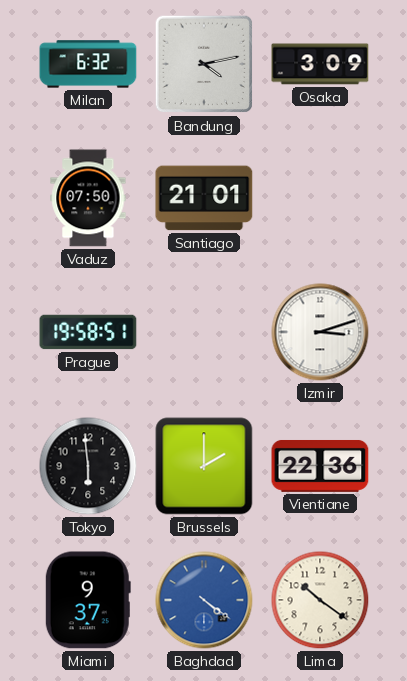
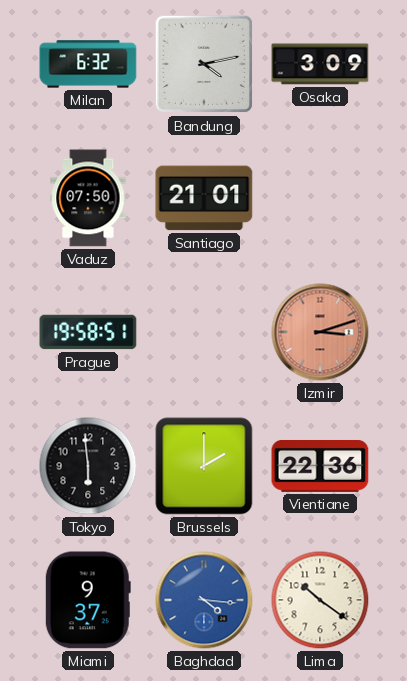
Izmir dial: white -> salmon
Baghdad: 4:21 -> 4:16
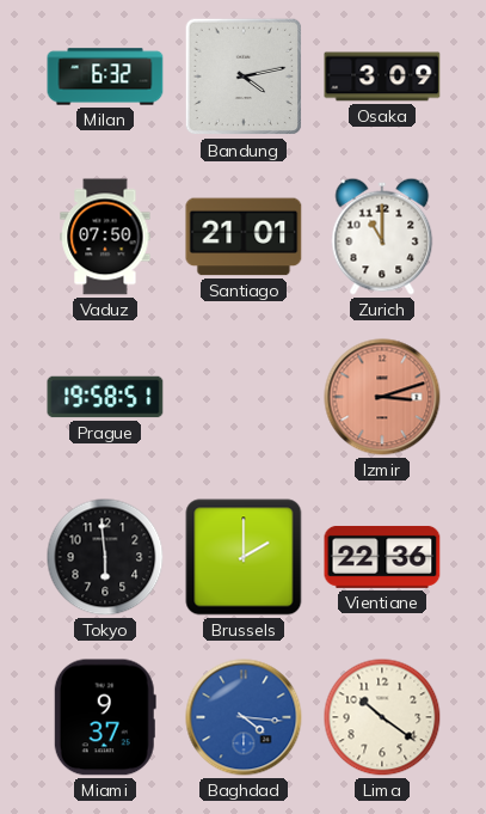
Zurich: none -> 11:00
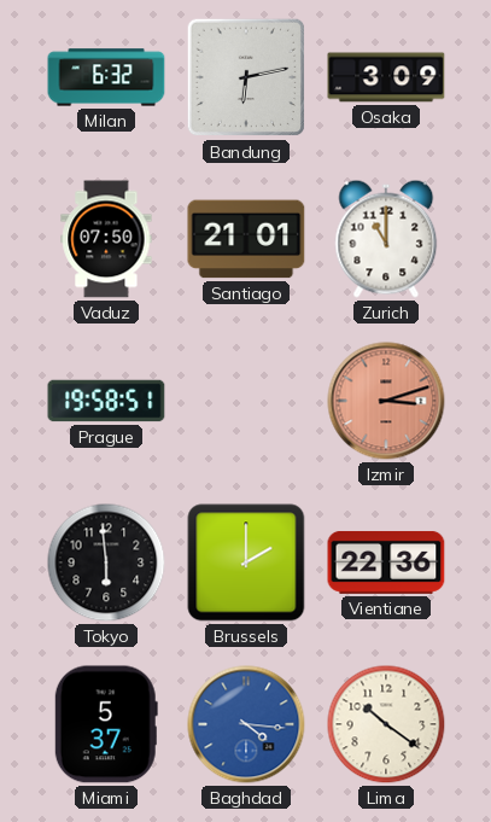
Bandung: 4:13 -> 6:13
Miami: 9:37 -> 5:37
